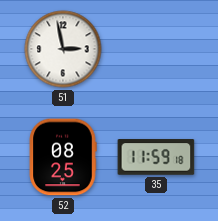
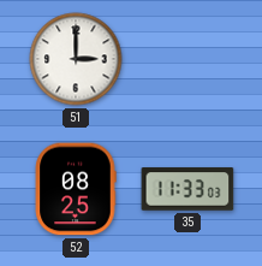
51: 2:58 -> 3:00
35: 11:59 -> 11:33
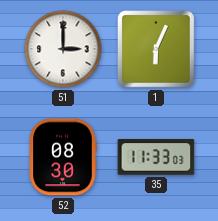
1: none -> 6:04
52: 08:25 -> 08:30
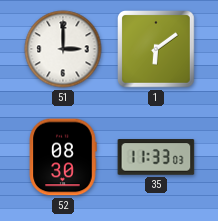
1: 6:04 -> 6:09
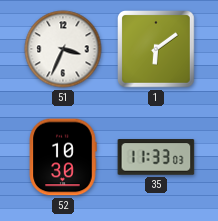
51: 3:00 -> 3:34
52: 08:30 -> 10:30
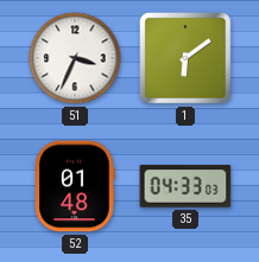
52: 10:30 -> 01:48
35: 11:33 -> 04:33
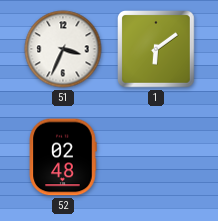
52: 01:48 -> 02:48
35: 04:33 -> none
